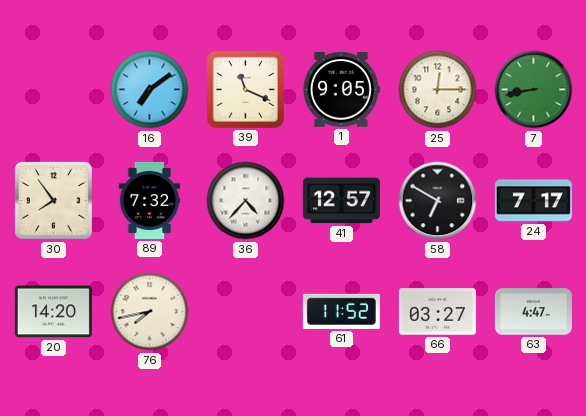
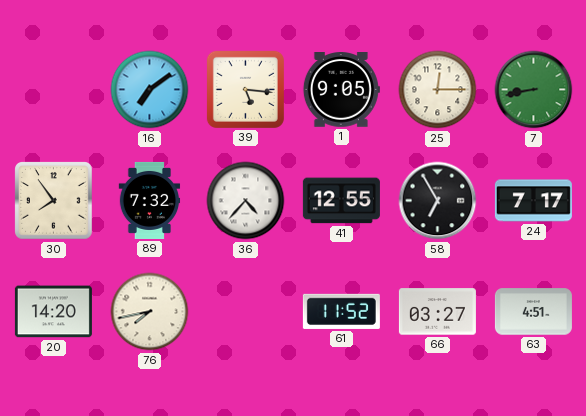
39: 11:19 -> 5:16
41: 12:57 -> 12:55
58: 6:50 -> 6:55
63: 4:47 -> 4:51
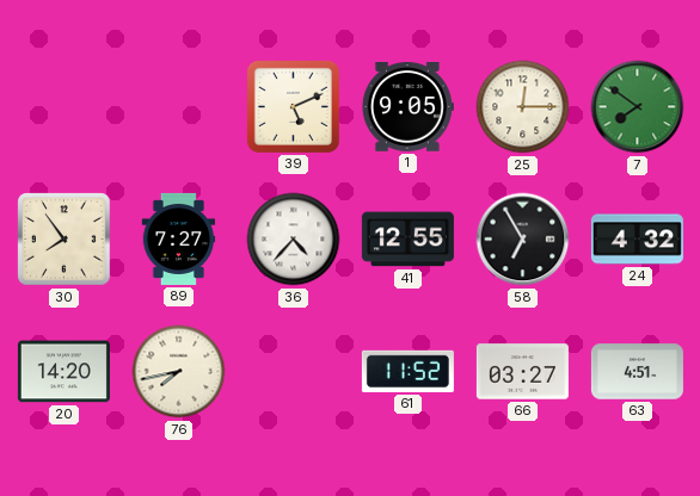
16: 7:09 -> none
39: 5:16 -> 5:11
7: 8:43 -> 7:51
89: 7:32 -> 7:27
24: 7:17 -> 4:32
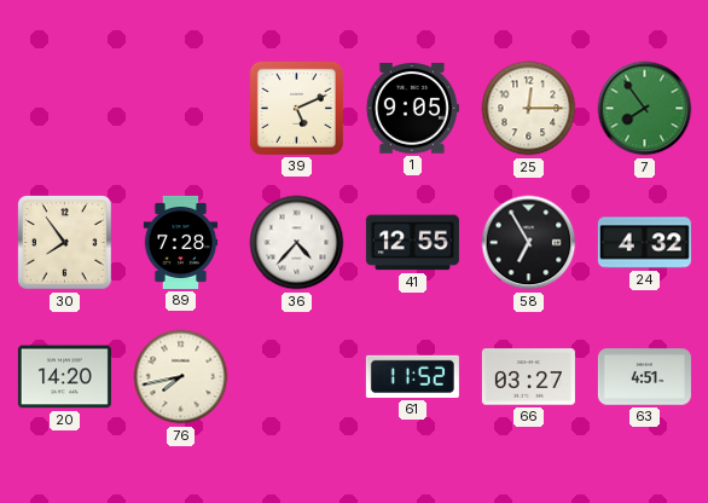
7: 7:51 -> 7:54
89: 7:27 -> 7:28
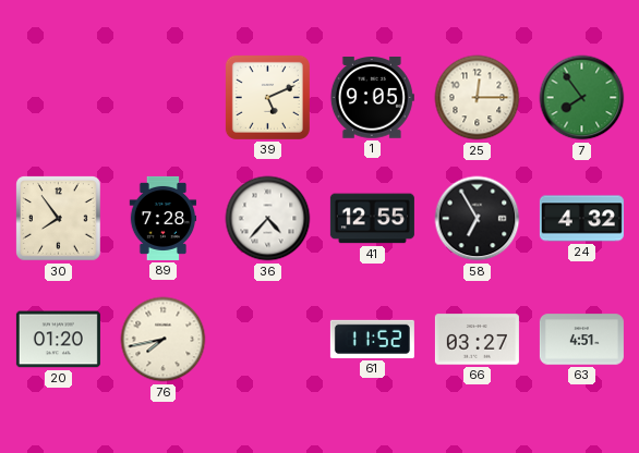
20: 14:20 -> 01:20
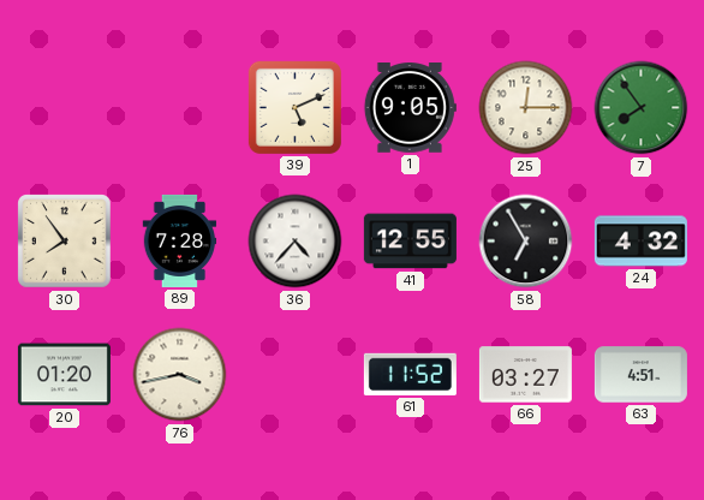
76: 7:43 -> 3:43
